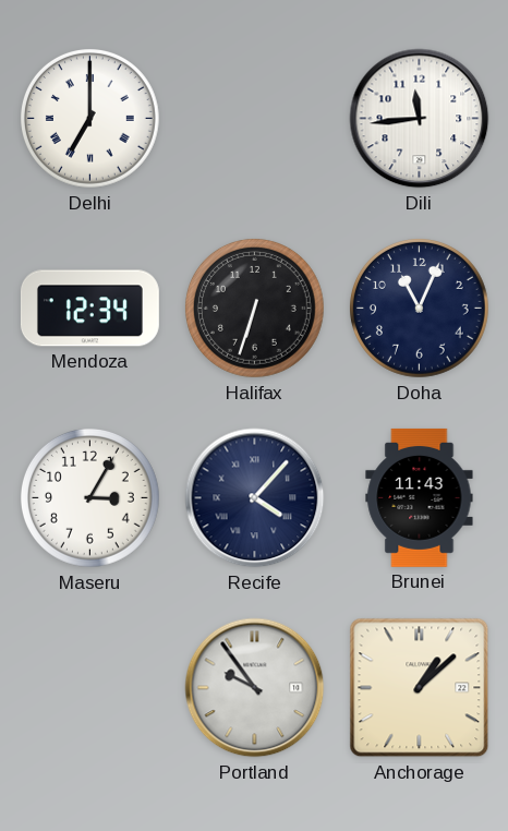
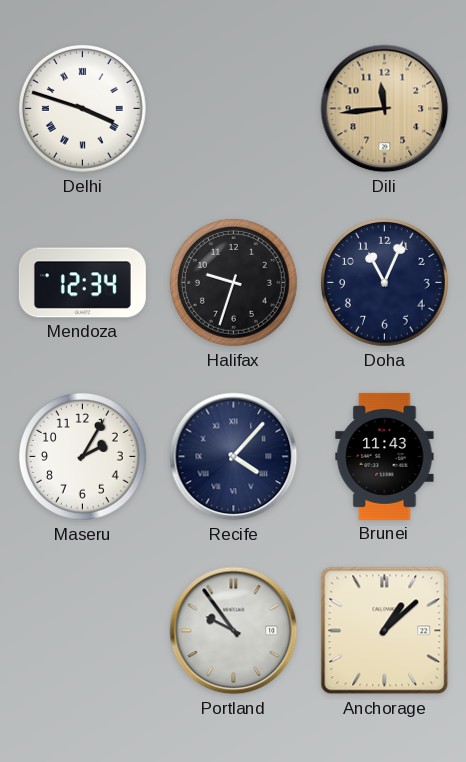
Delhi: 7:00 -> 3:48
Dili dial: white -> champagne
Halifax: 6:33 -> 9:33
Maseru: 3:05 -> 2:05
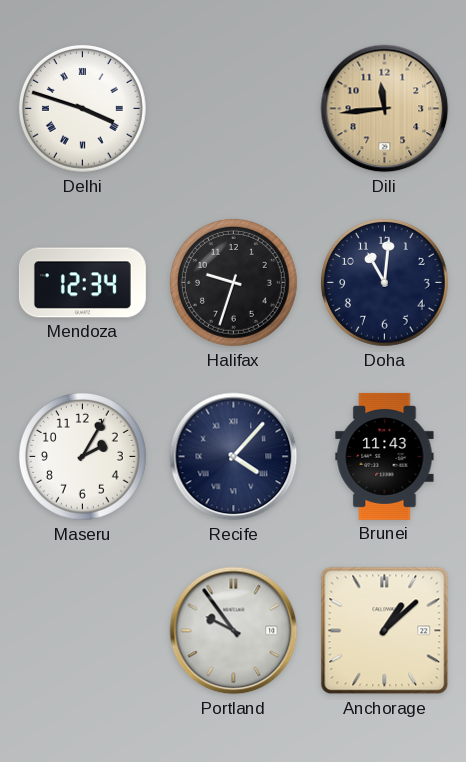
Doha: 11:04 -> 11:01
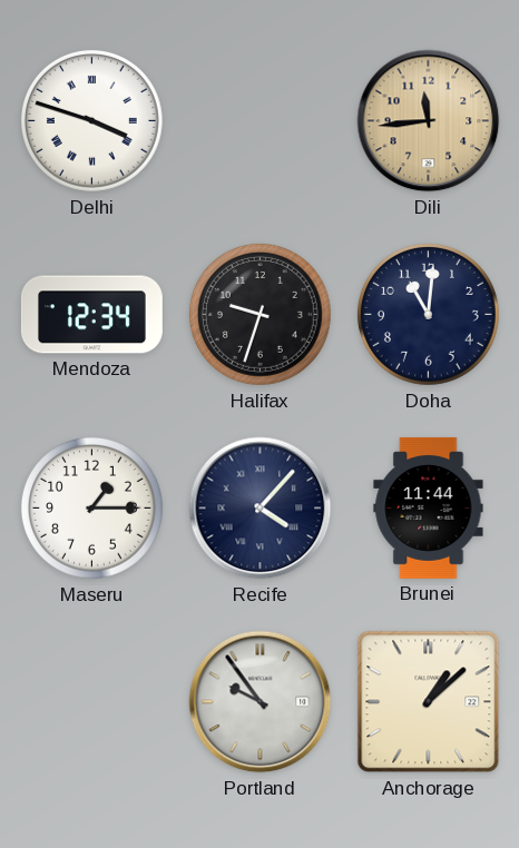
Maseru: 2:05 -> 1:15
Brunei: 11:43 -> 11:44
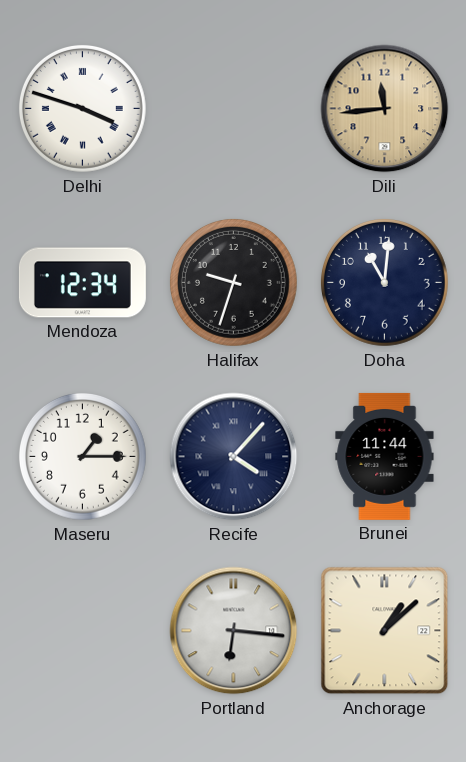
Portland: 9:54 -> 6:16
